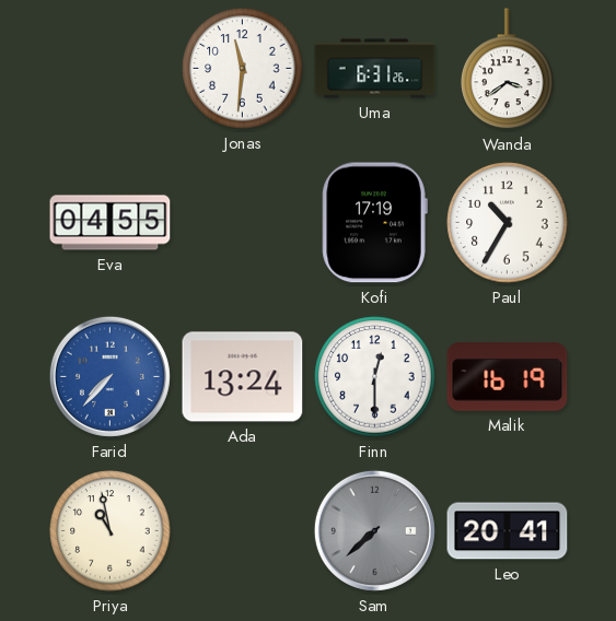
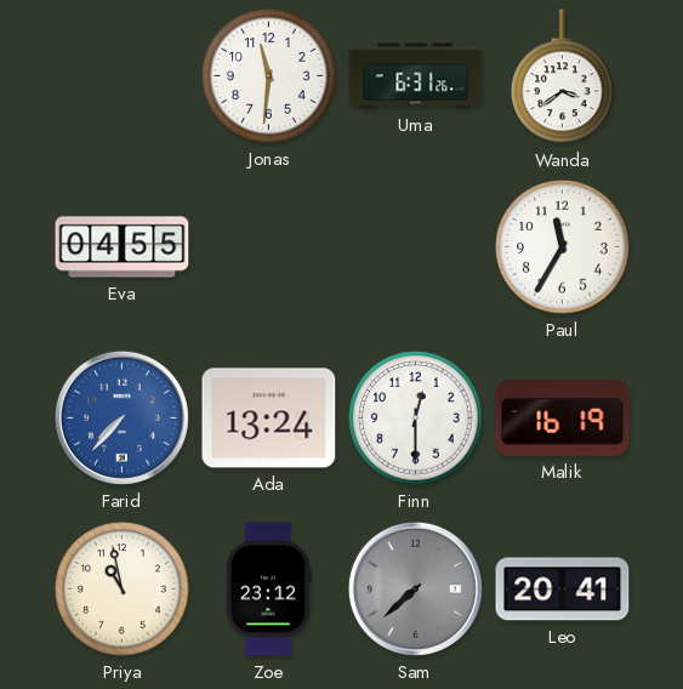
Kofi: 17:19 -> none
Paul: 10:35 -> 11:35
Zoe: none -> 23:12
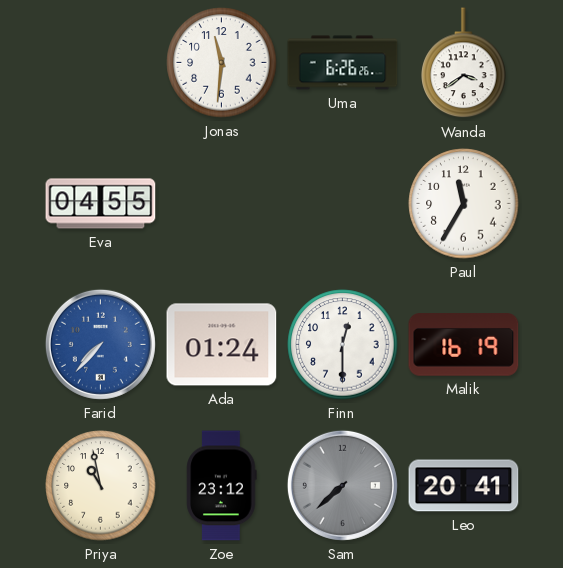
Uma: 6:31 -> 6:26
Ada: 13:24 -> 01:24
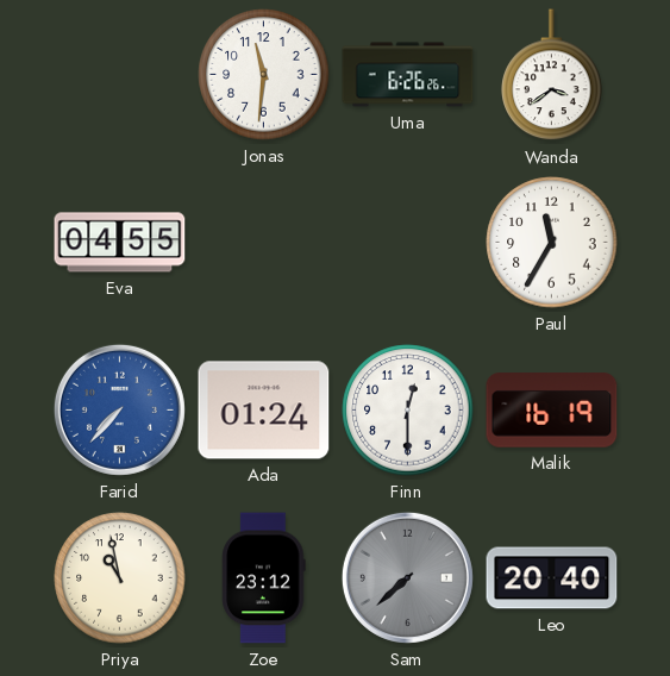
Leo: 20:41 -> 20:40
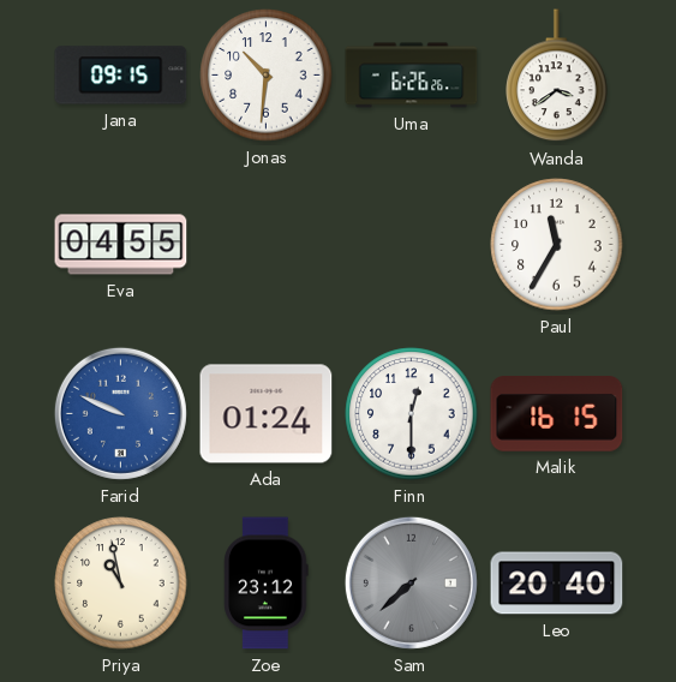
Jana: none -> 09:15
Jonas: 11:31 -> 10:31
Farid: 7:37 -> 9:49
Malik: 16:19 -> 16:15
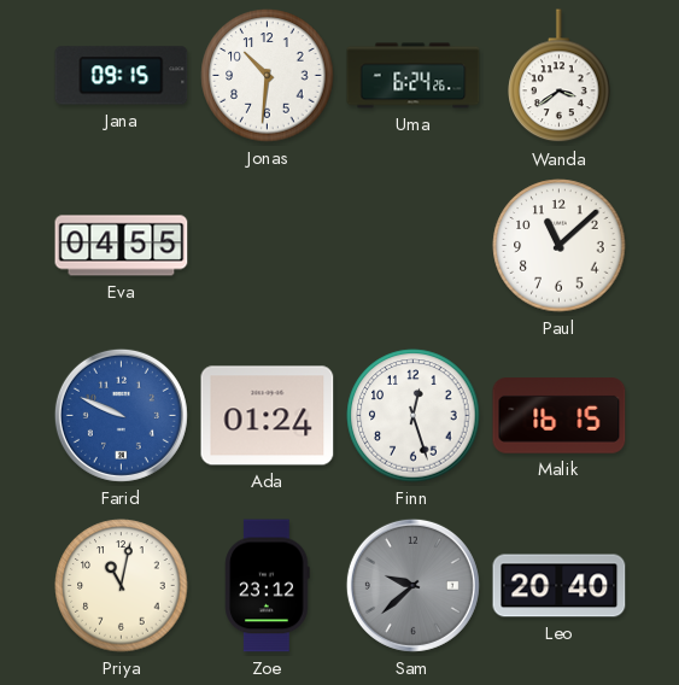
Uma: 6:26 -> 6:24
Paul: 11:35 -> 11:08
Finn: 12:30 -> 12:27
Priya: 10:58 -> 11:02
Sam: 7:38 -> 9:38
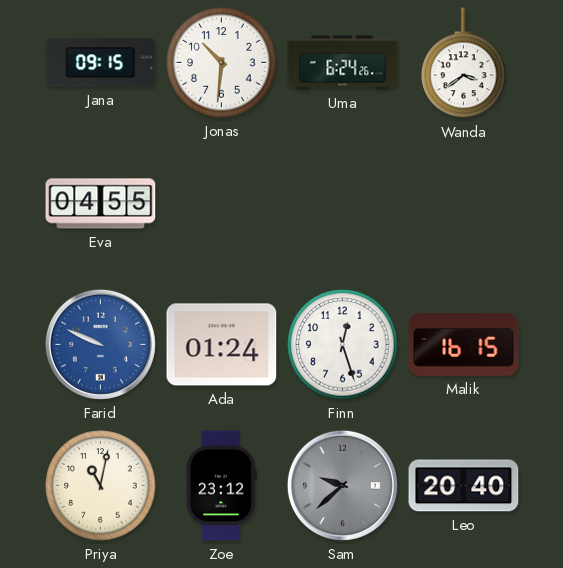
Paul: 11:08 -> none
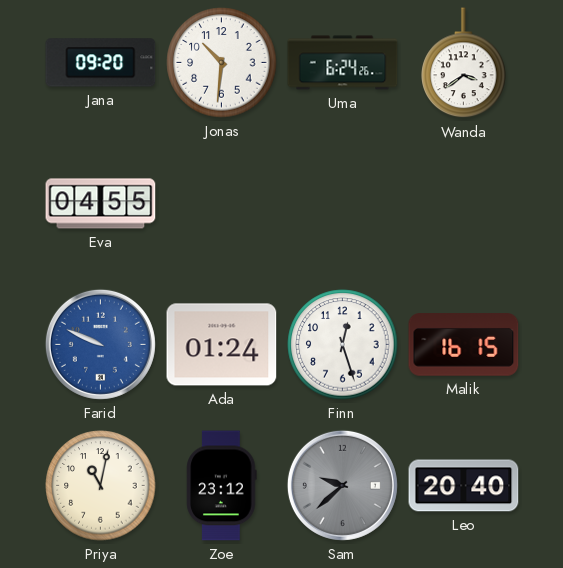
Jana: 09:15 -> 09:20
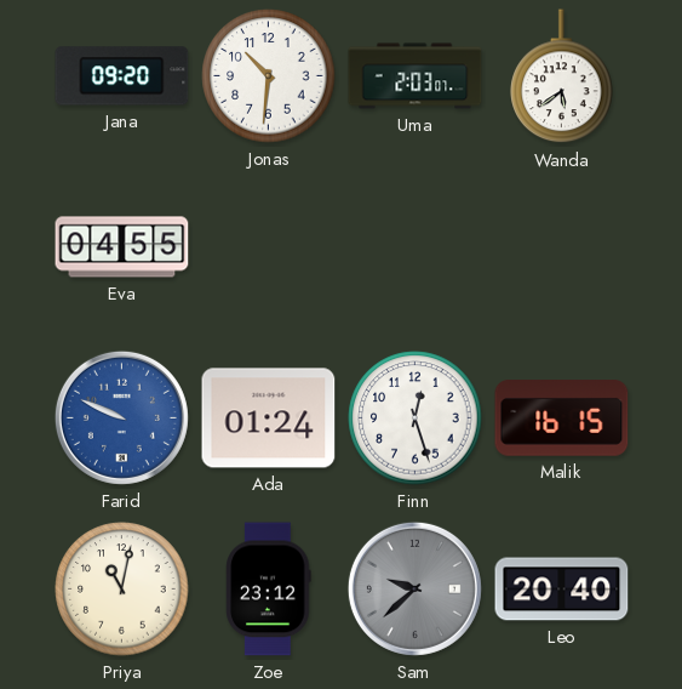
Uma: 6:24 -> 2:03
Wanda: 3:39 -> 5:39
